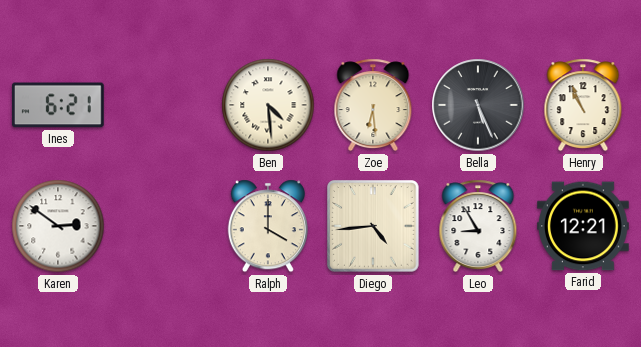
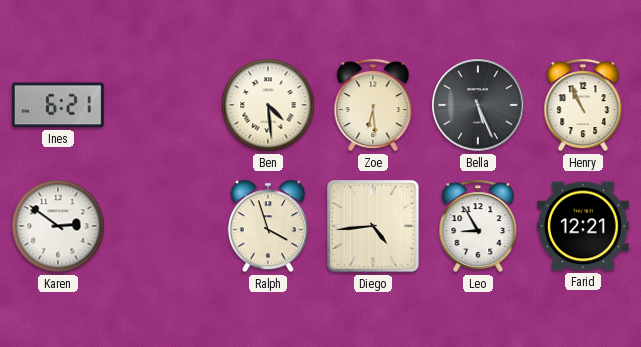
Ralph: 4:00 -> 3:57
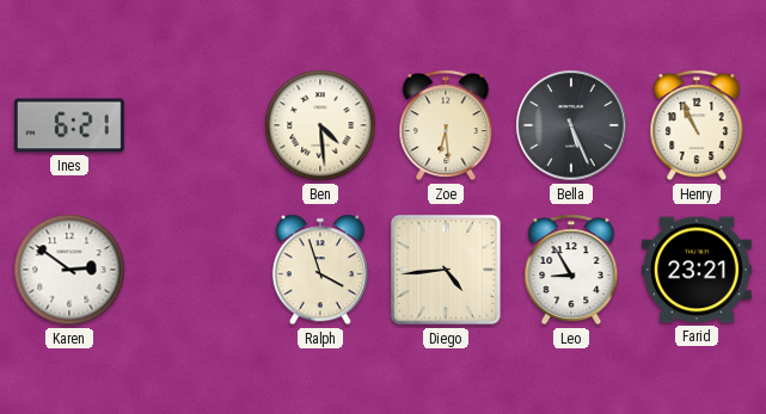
Farid: 12:21 -> 23:21
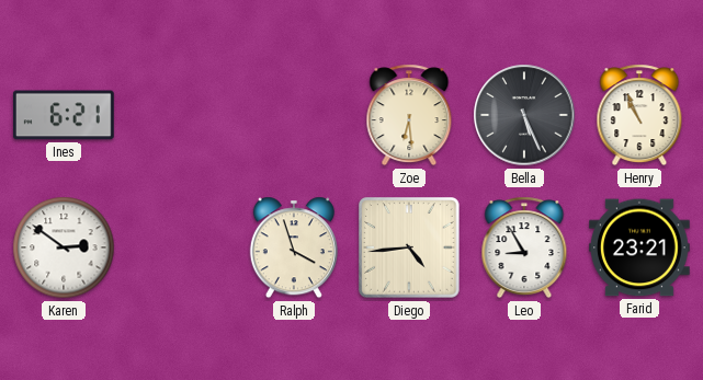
Ben: 4:29 -> none
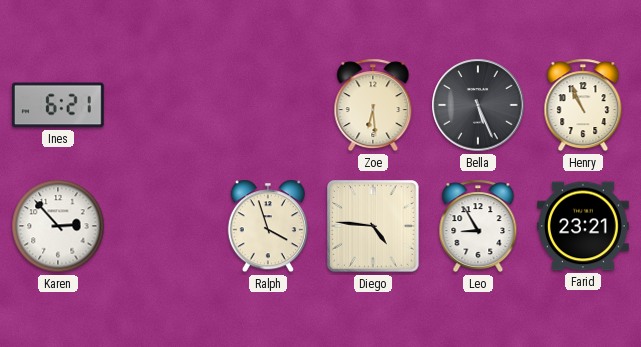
Karen: 2:51 -> 2:53
Diego: 4:44 -> 4:46
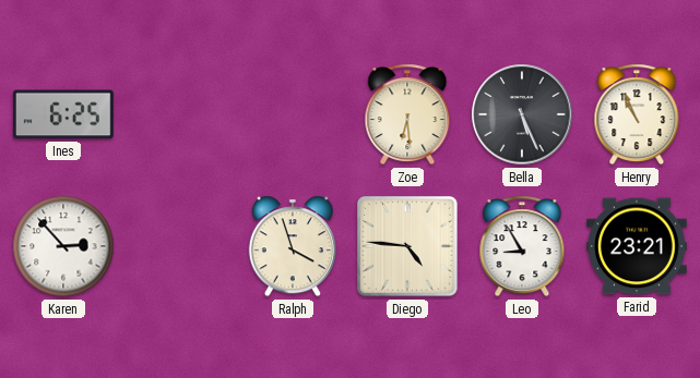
Ines: 6:21 -> 6:25
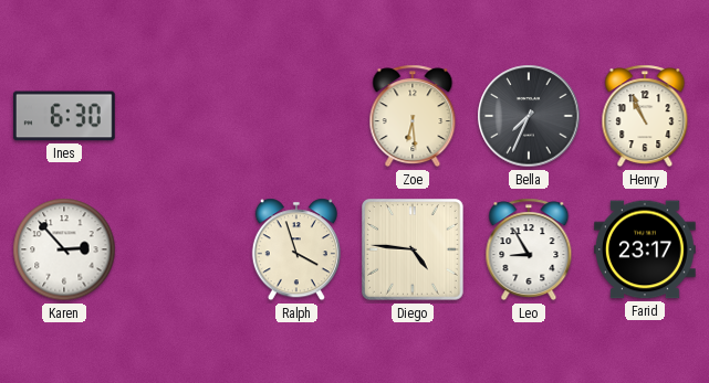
Ines: 6:25 -> 6:30
Bella: 5:26 -> 7:34
Farid: 23:21 -> 23:17
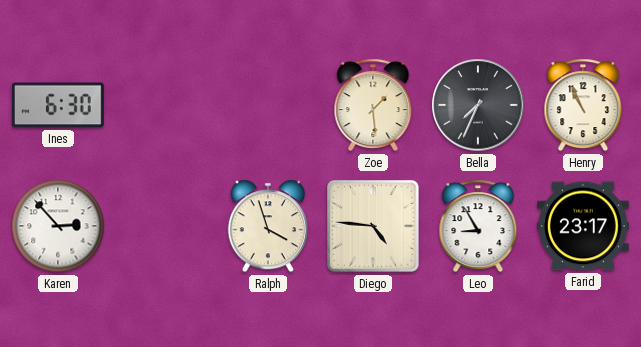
Zoe: 6:29 -> 1:29
